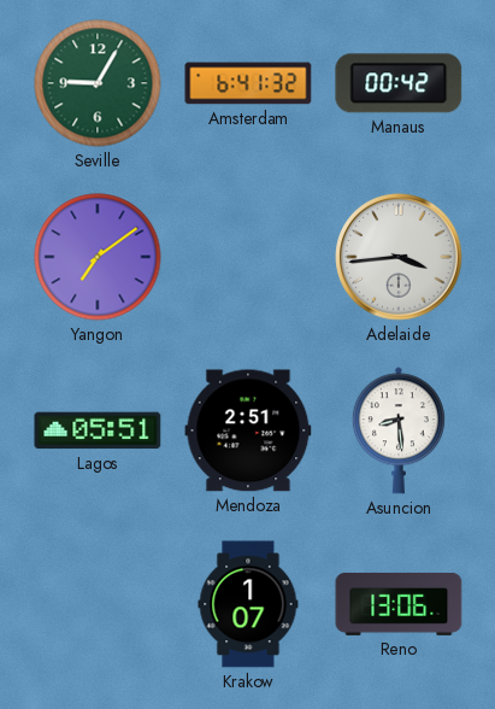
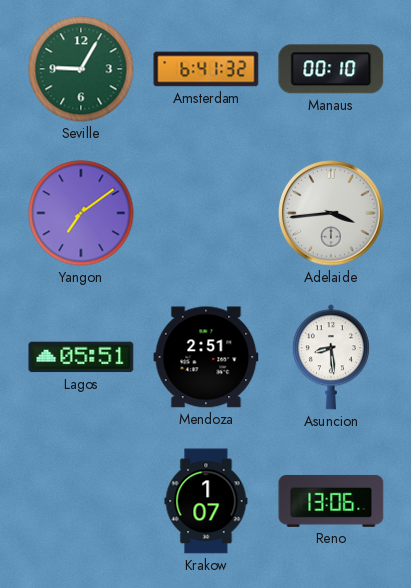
Manaus: 00:42 -> 00:10
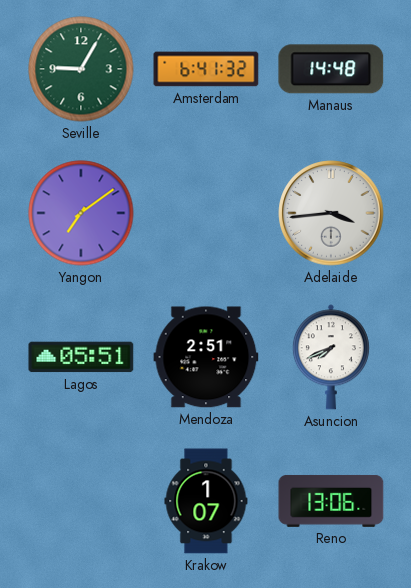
Manaus: 00:10 -> 14:48
Asuncion: 8:29 -> 7:41
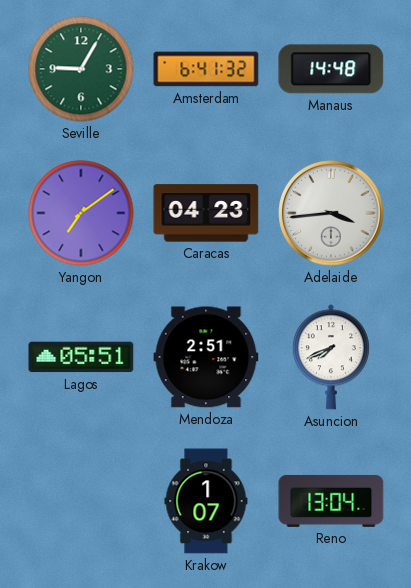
Caracas: none -> 04:23
Reno: 13:06 -> 13:04
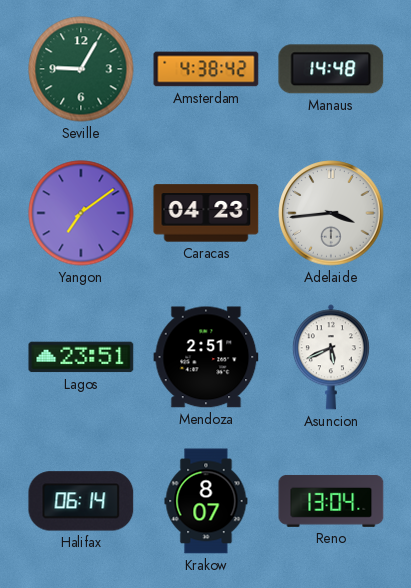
Amsterdam: 6:41 -> 4:38
Lagos: 05:51 -> 23:51
Asuncion: 7:41 -> 5:41
Halifax: none -> 06:14
Krakow: 1:07 -> 8:07
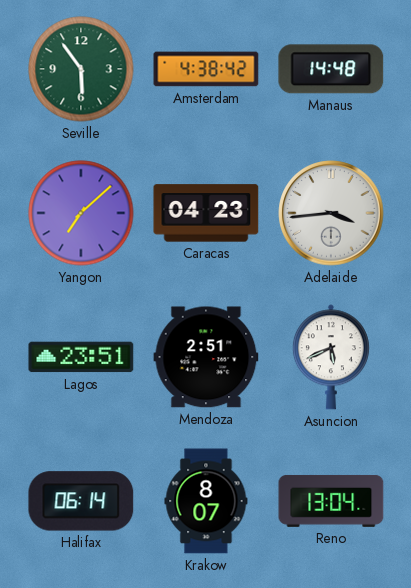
Seville: 9:05 -> 5:54
Yangon: 7:09 -> 7:08
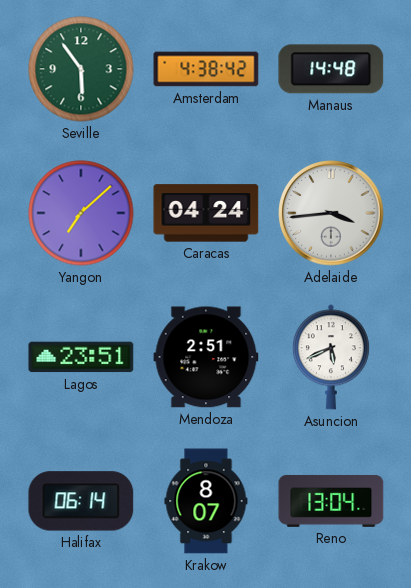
Caracas: 04:23 -> 04:24
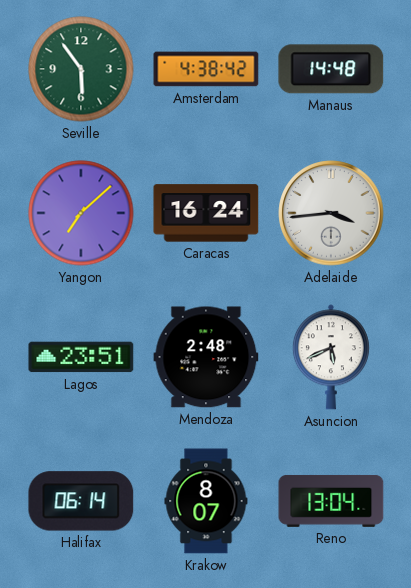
Caracas: 04:24 -> 16:24
Mendoza: 2:51 -> 2:48
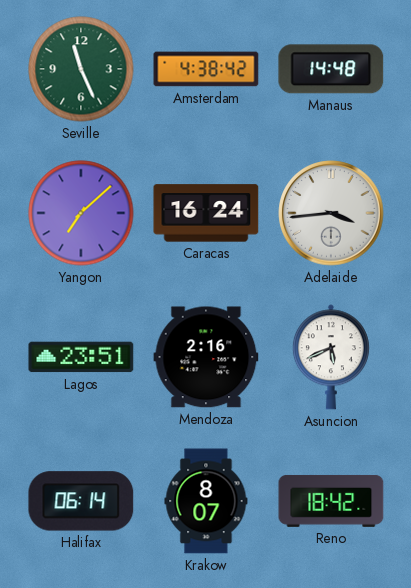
Seville: 5:54 -> 11:26
Mendoza: 2:48 -> 2:16
Reno: 13:04 -> 18:42
